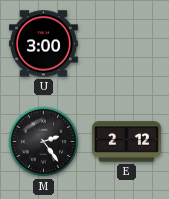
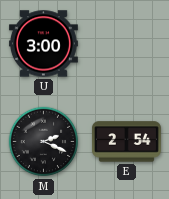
M: 2:24 -> 2:19
E: 2:12 -> 2:54
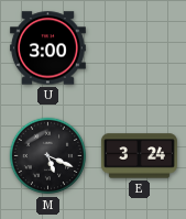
M: 2:19 -> 5:19
E: 2:54 -> 3:24
